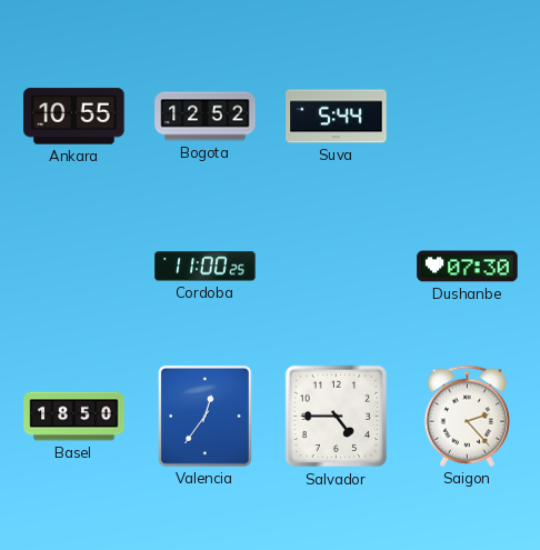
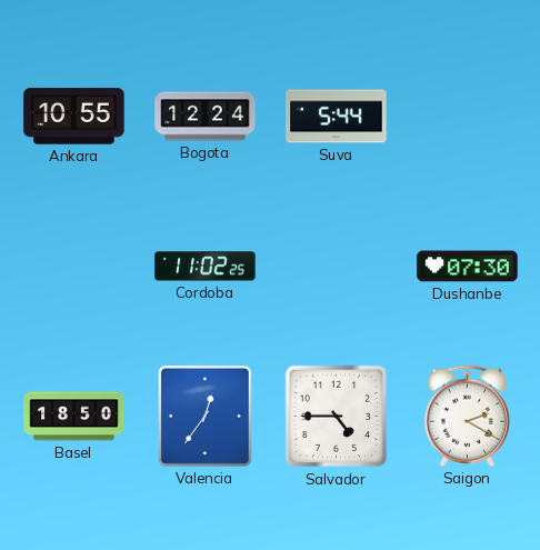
Bogota: 12:52 -> 12:24
Cordoba: 11:00 -> 11:02
Saigon: 2:23 -> 2:20
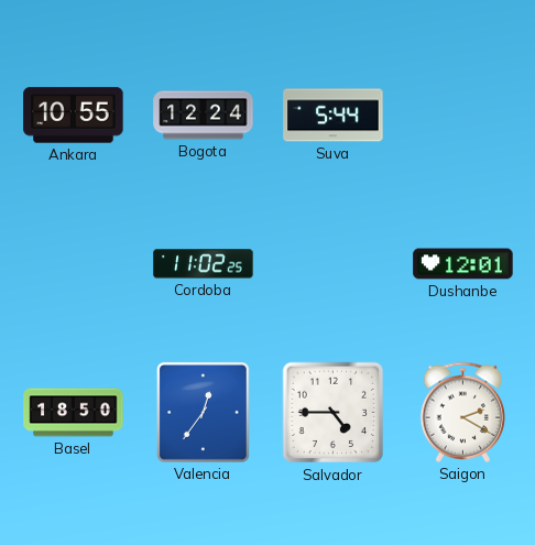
Dushanbe: 07:30 -> 12:01
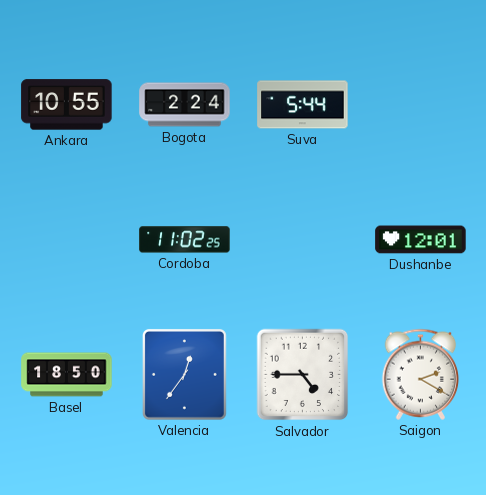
Bogota: 12:24 -> 2:24
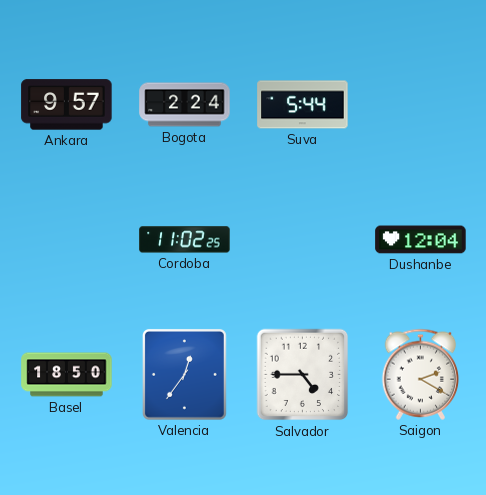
Ankara: 10:55 -> 9:57
Dushanbe: 12:01 -> 12:04
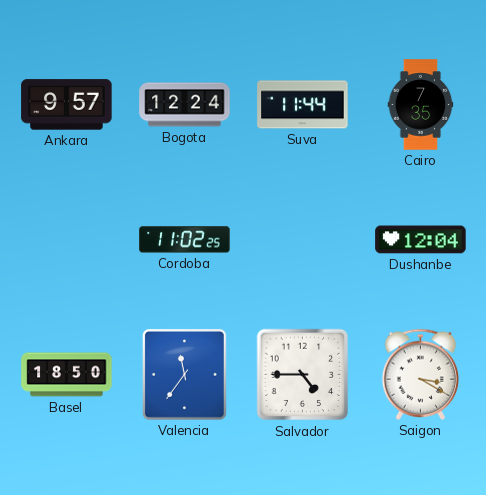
Bogota: 2:24 -> 12:24
Suva: 5:44 -> 11:44
Cairo: none -> 7:35
Valencia: 12:36 -> 11:36
Saigon: 2:20 -> 3:20
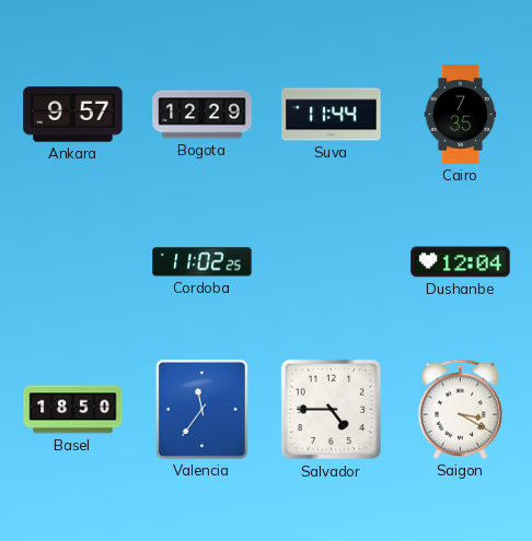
Bogota: 12:24 -> 12:29
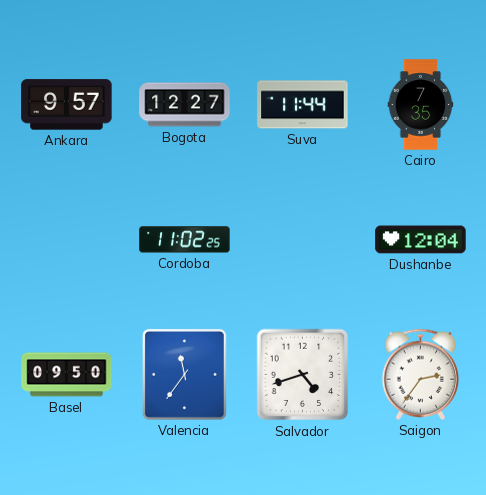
Bogota: 12:29 -> 12:27
Basel: 18:50 -> 09:50
Salvador: 4:45 -> 4:42
Saigon: 3:20 -> 2:36
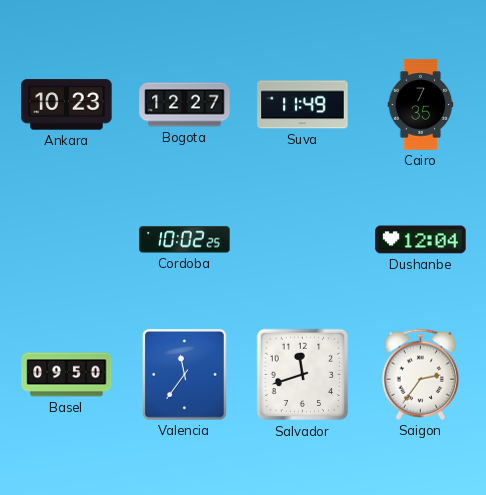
Ankara: 9:57 -> 10:23
Suva: 11:44 -> 11:49
Cordoba: 11:02 -> 10:02
Salvador: 4:42 -> 11:42
